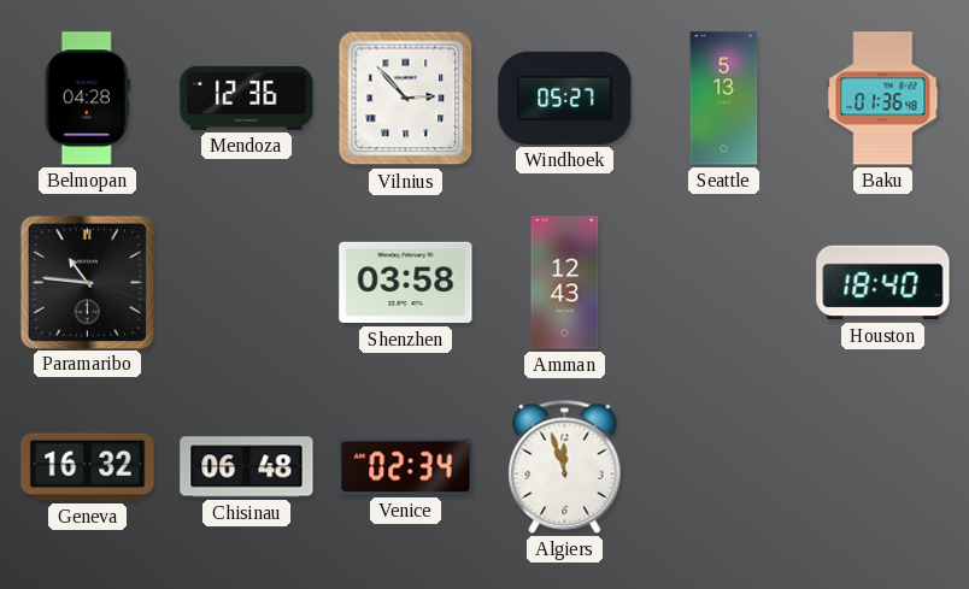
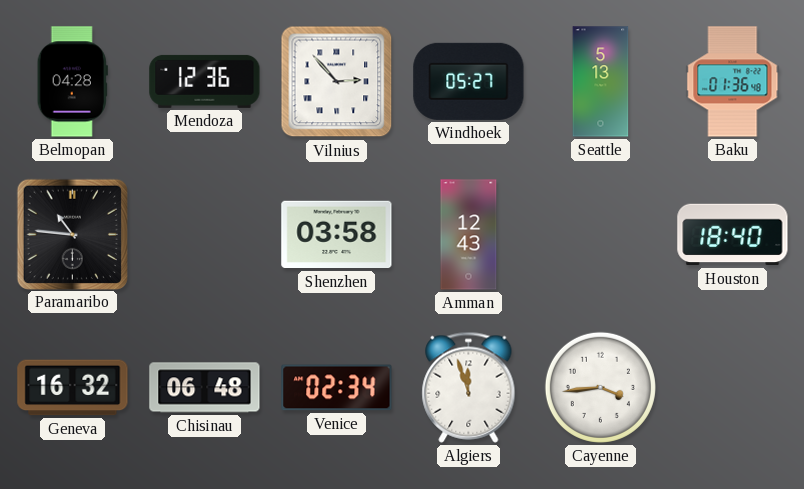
Cayenne: none -> 3:44
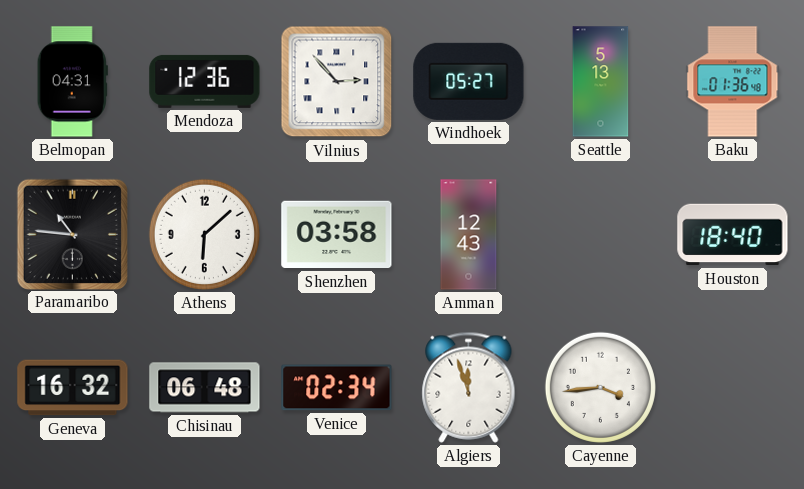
Belmopan: 04:28 -> 04:31
Athens: none -> 6:08
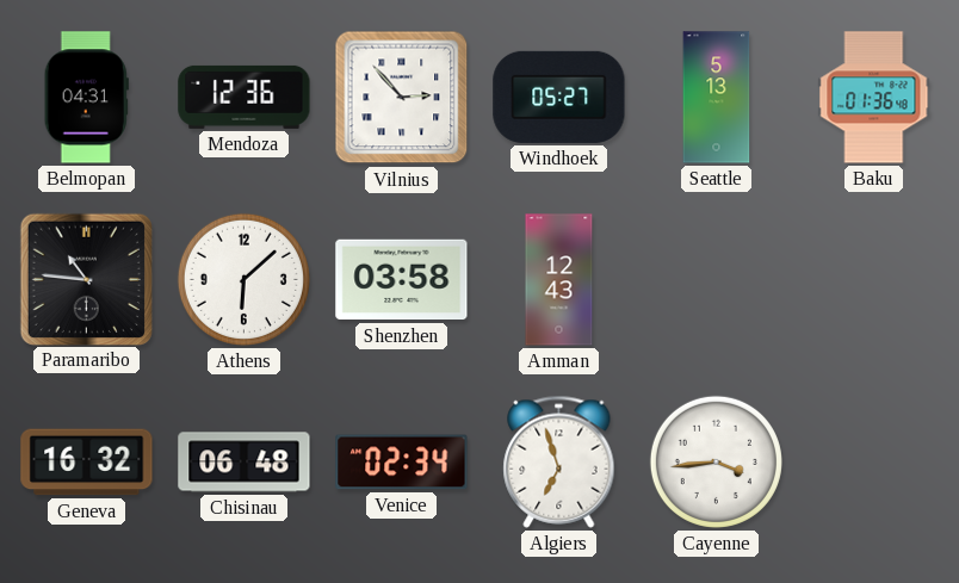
Houston: 18:40 -> none
Algiers: 11:57 -> 6:57
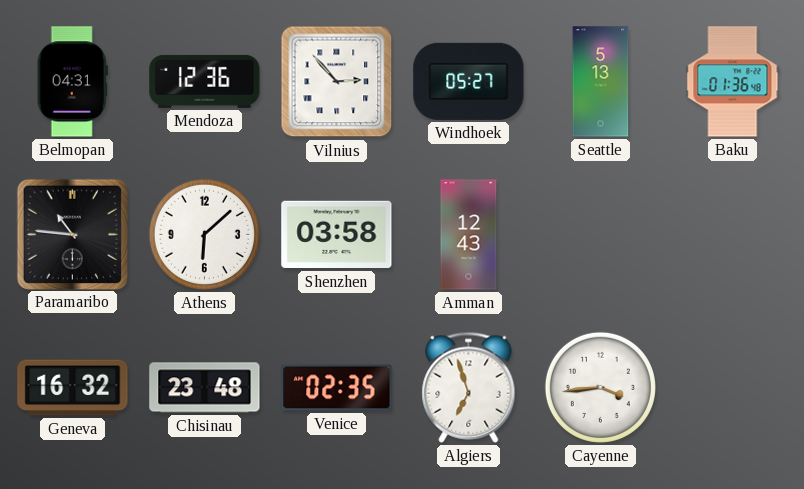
Chisinau: 06:48 -> 23:48
Venice: 02:34 -> 02:35
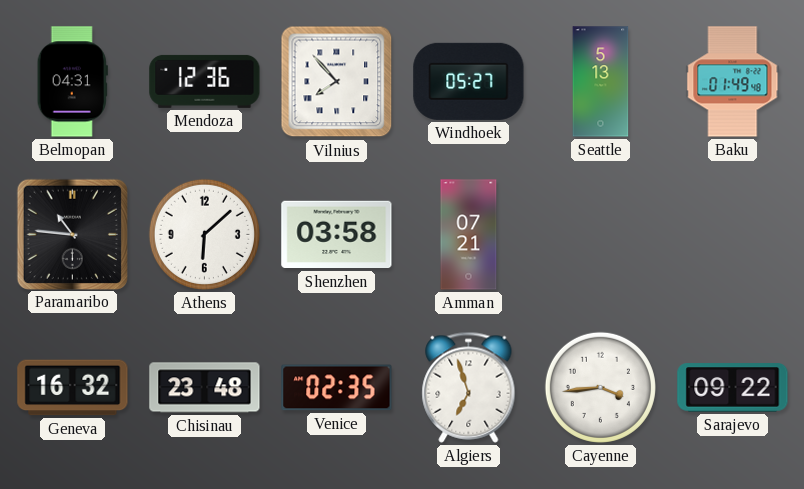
Vilnius: 2:53 -> 7:53
Baku: 01:36 -> 01:49
Amman: 12:43 -> 07:21
Sarajevo: none -> 09:22
